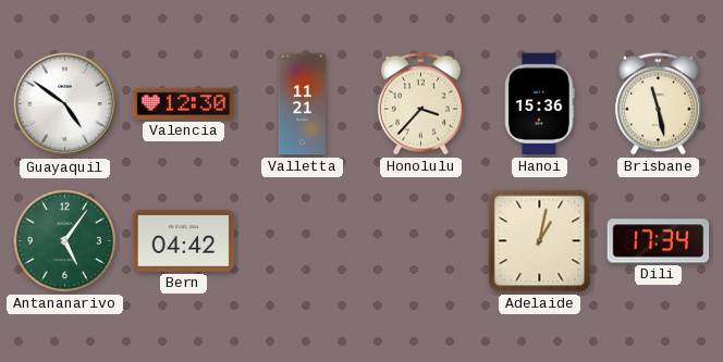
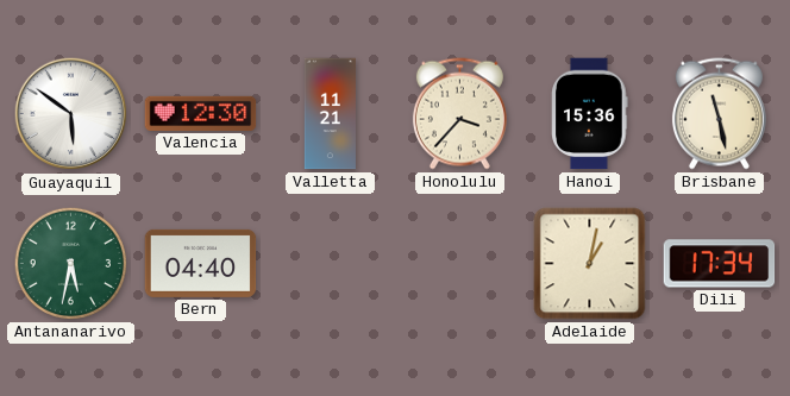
Guayaquil: 4:51 -> 5:51
Antananarivo: 5:06 -> 5:32
Bern: 04:42 -> 04:40
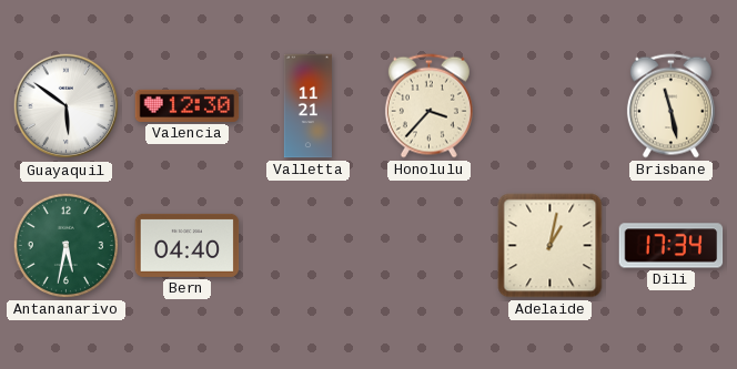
Hanoi: 15:36 -> none
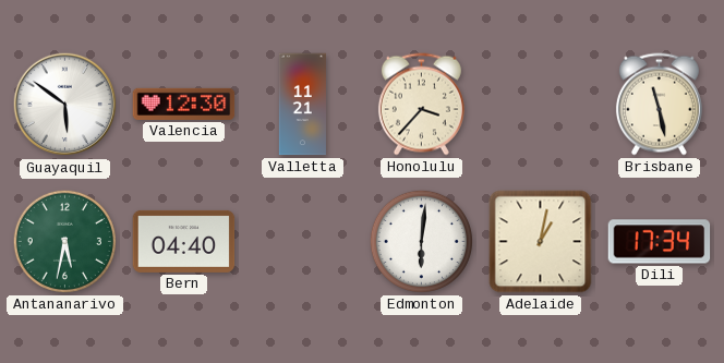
Edmonton: none -> 6:01
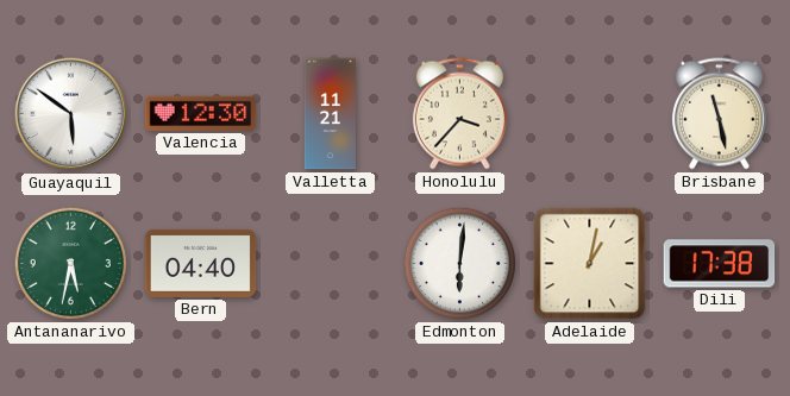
Dili: 17:34 -> 17:38
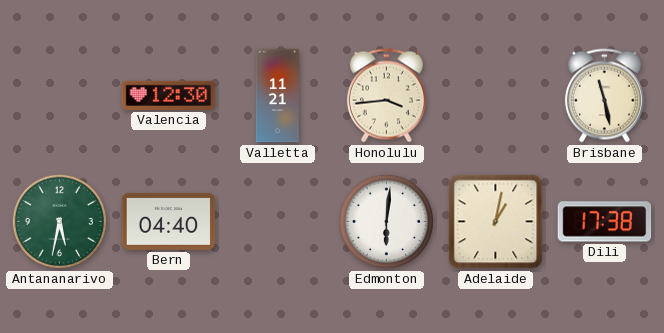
Guayaquil: 5:51 -> none
Honolulu: 3:37 -> 3:44
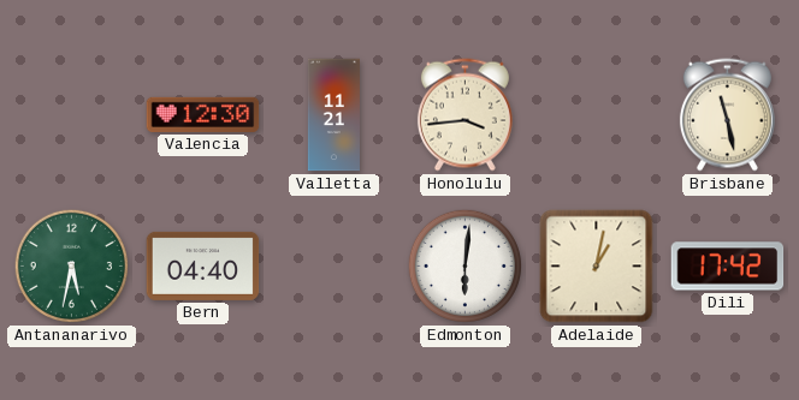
Dili: 17:38 -> 17:42
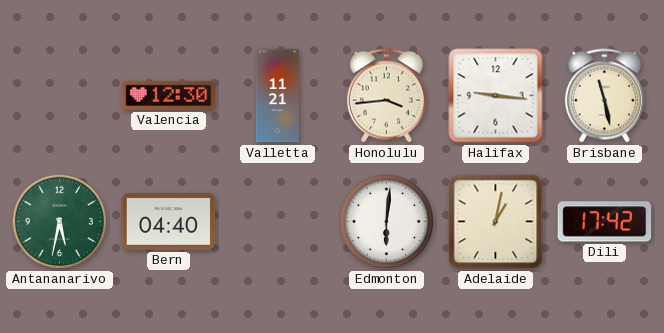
Halifax: none -> 9:16
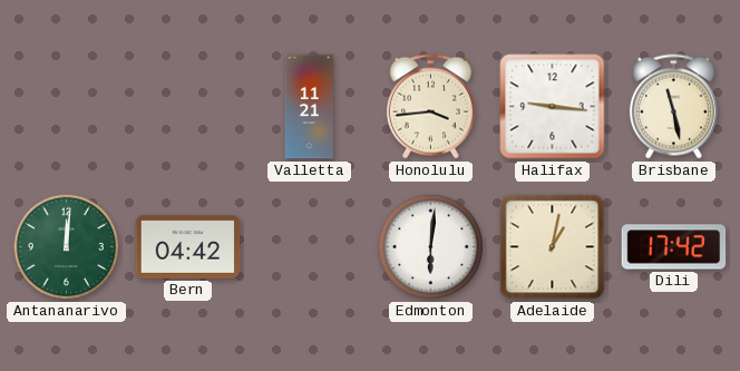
Valencia: 12:30 -> none
Antananarivo: 5:32 -> 12:01
Bern: 04:40 -> 04:42
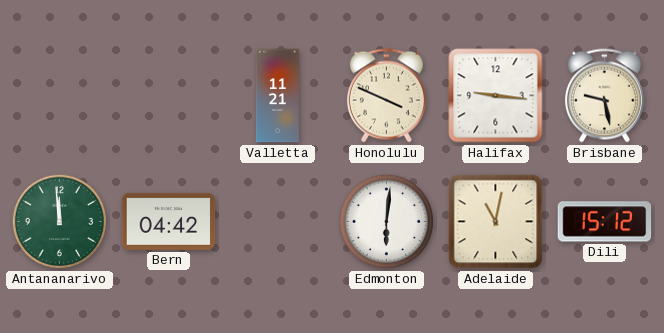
Honolulu: 3:44 -> 3:49
Brisbane: 11:28 -> 9:28
Antananarivo: 12:01 -> 11:59
Adelaide: 1:02 -> 11:02
Dili: 17:42 -> 15:12
